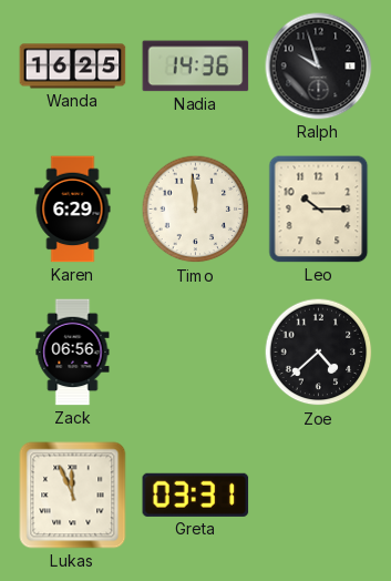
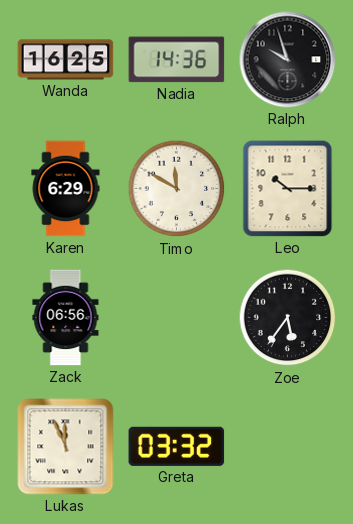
Timo: 11:59 -> 11:50
Zoe: 4:38 -> 5:36
Greta: 03:31 -> 03:32
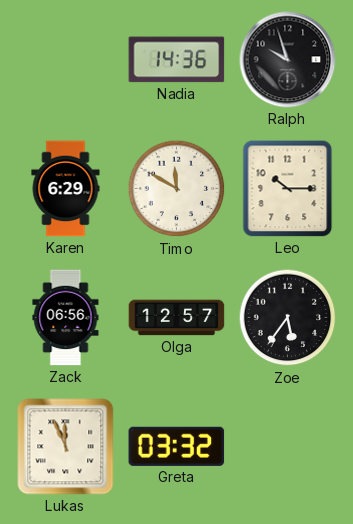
Wanda: 16:25 -> none
Olga: none -> 12:57
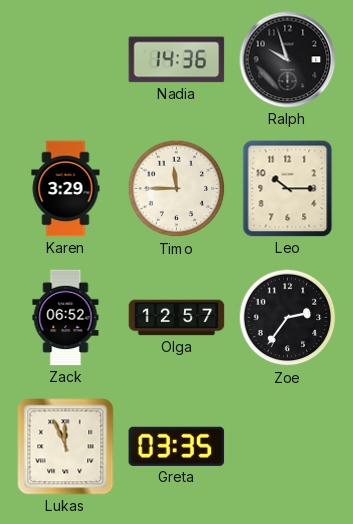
Karen: 6:29 -> 3:29
Timo: 11:50 -> 11:45
Zack: 06:56 -> 06:52
Zoe: 5:36 -> 2:36
Greta: 03:32 -> 03:35
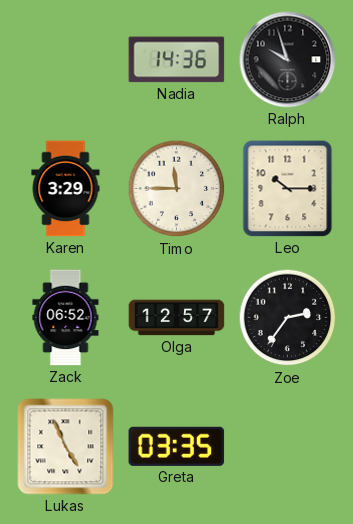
Lukas: 11:56 -> 4:56
